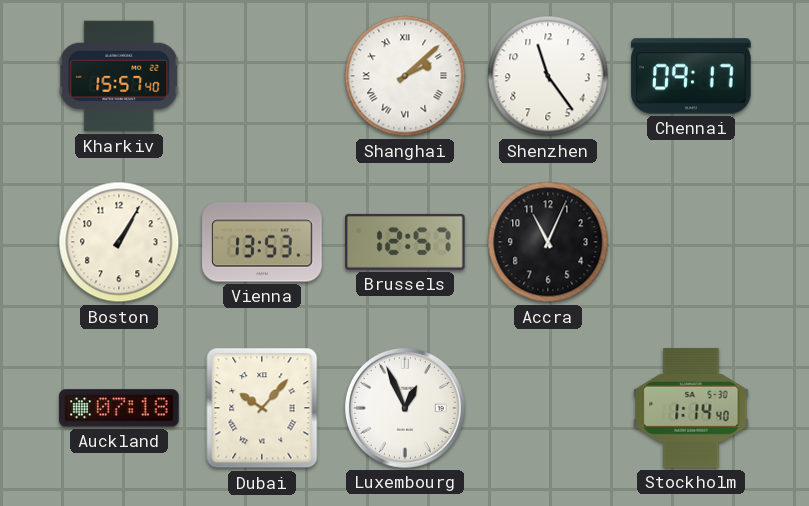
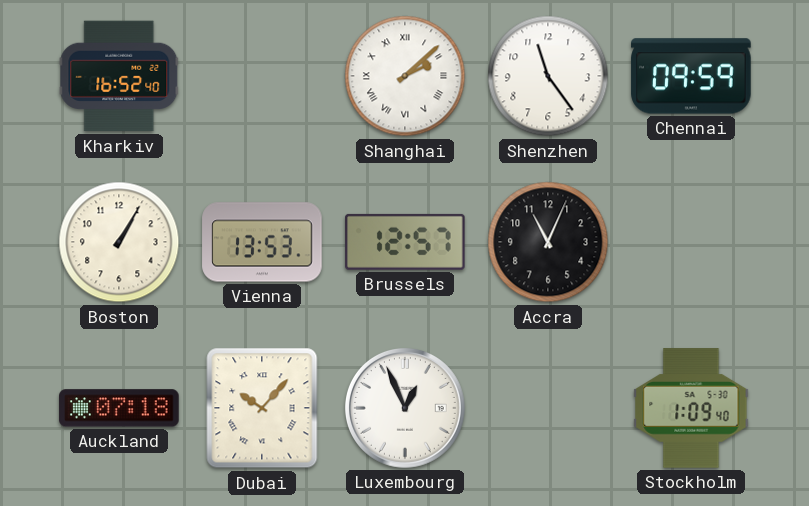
Kharkiv: 15:57 -> 16:52
Chennai: 09:17 -> 09:59
Stockholm: 1:14 -> 1:09
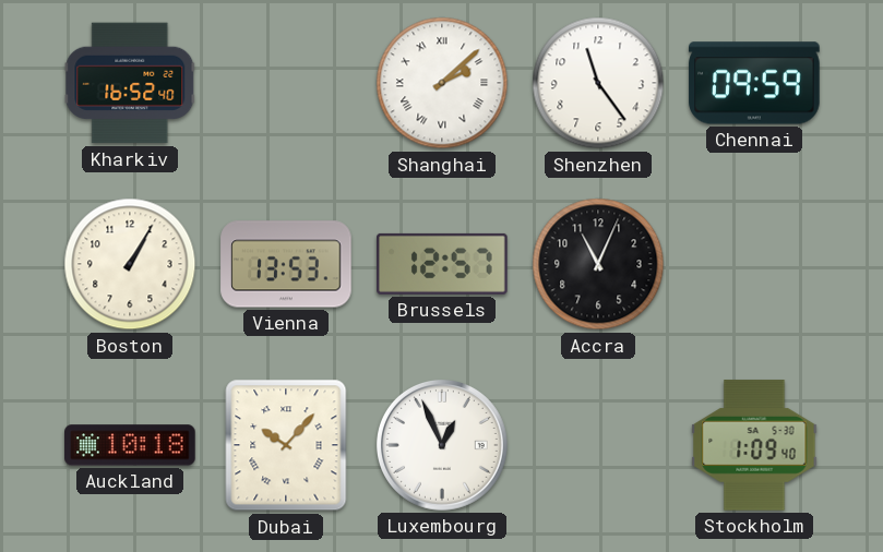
Auckland: 07:18 -> 10:18
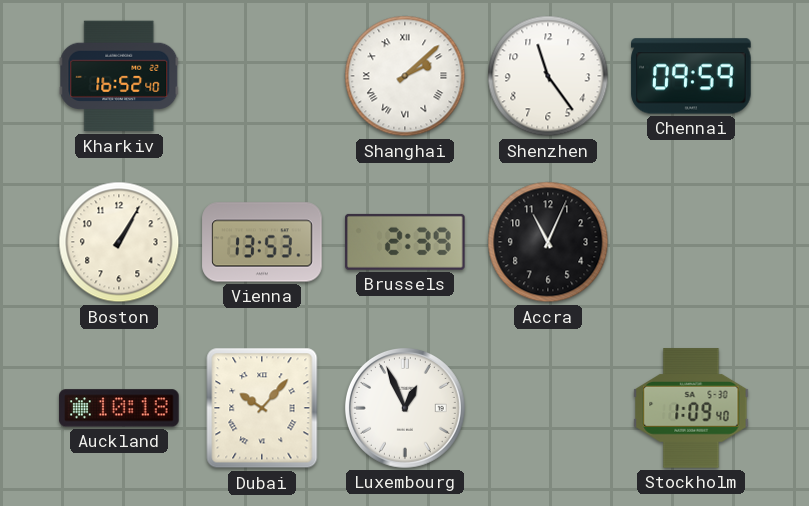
Brussels: 12:57 -> 2:39
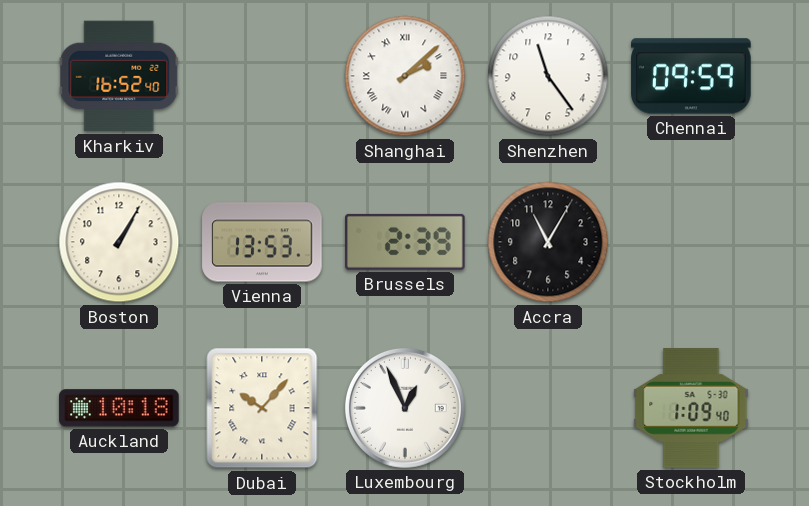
Accra: 11:04 -> 11:05
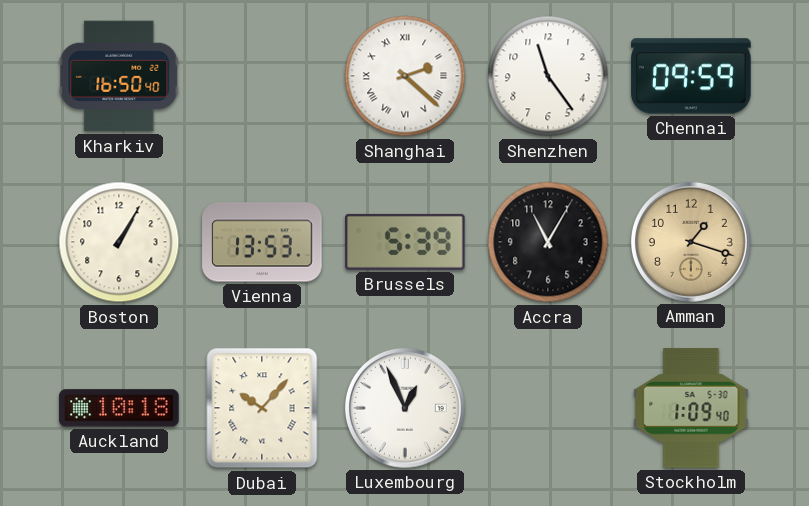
Kharkiv: 16:52 -> 16:50
Shanghai: 2:08 -> 2:22
Brussels: 2:39 -> 5:39
Amman: none -> 1:18
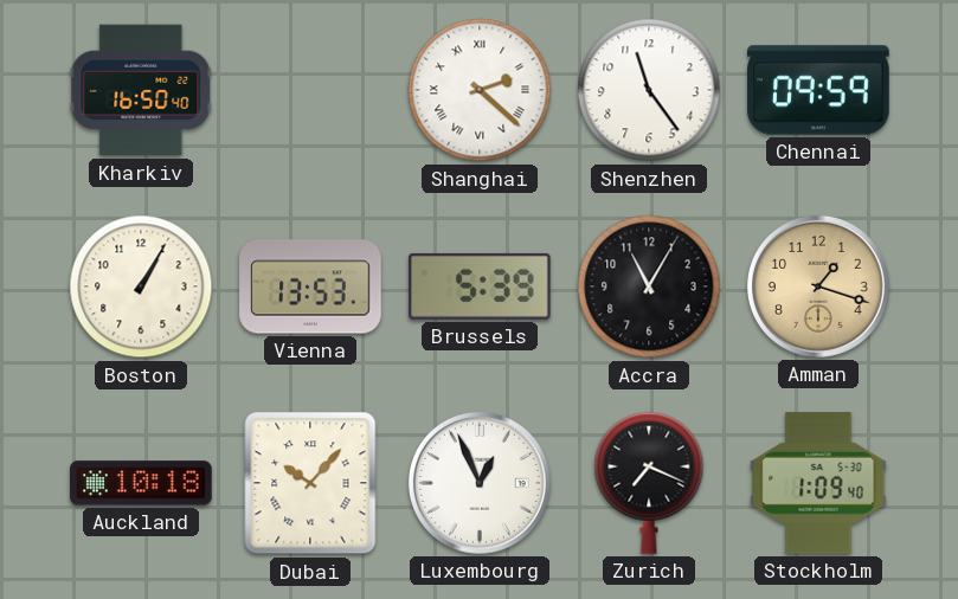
Zurich: none -> 7:19
